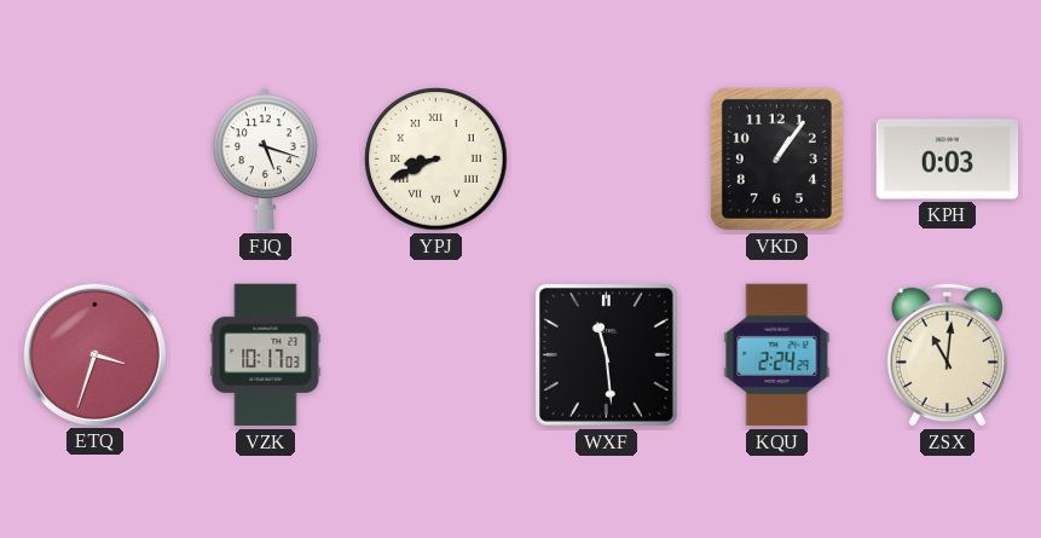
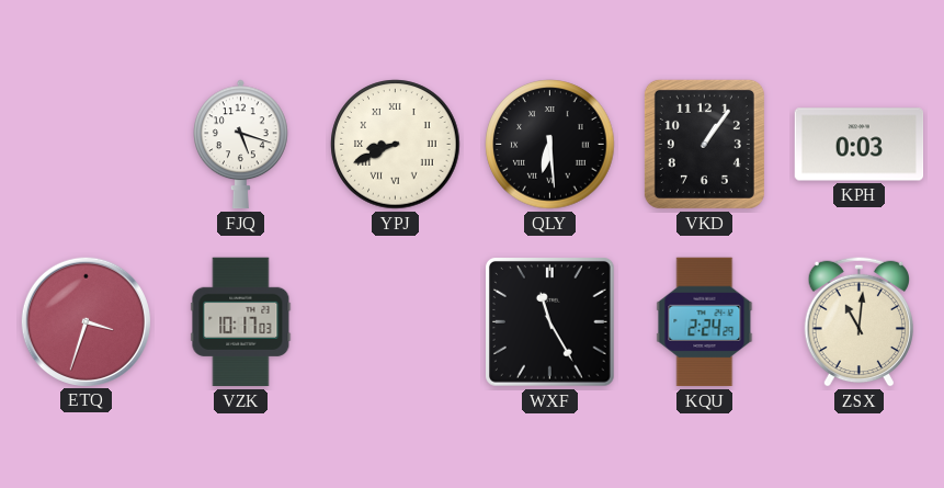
QLY: none -> 6:29
WXF: 11:29 -> 11:25
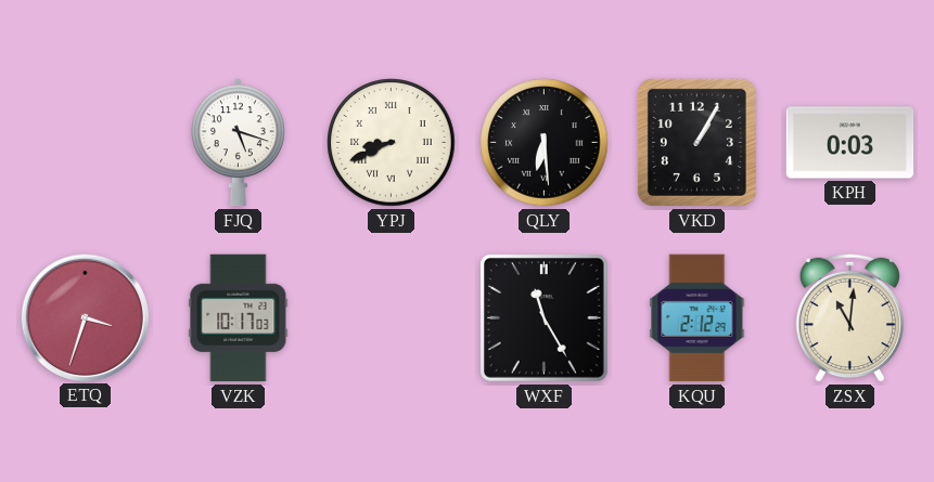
VKD: 1:06 -> 1:05
KQU: 2:24 -> 2:12
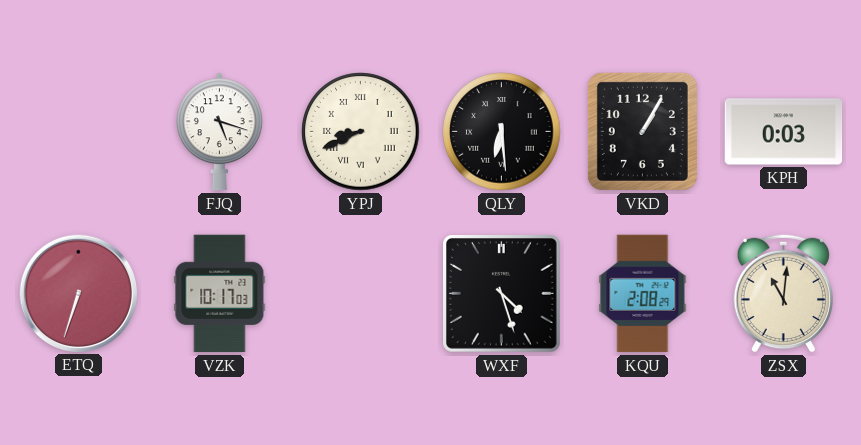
ETQ: 3:33 -> 6:33
WXF: 11:25 -> 4:27
KQU: 2:12 -> 2:08
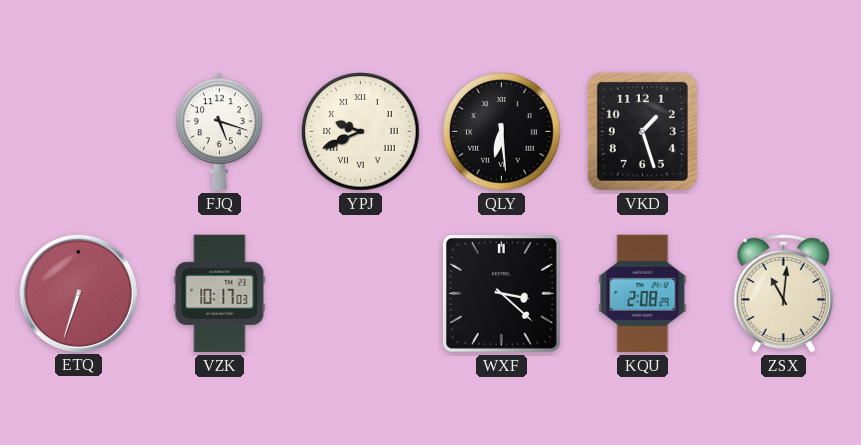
YPJ: 8:41 -> 9:41
VKD: 1:05 -> 1:27
KPH: 0:03 -> none
WXF: 4:27 -> 3:22
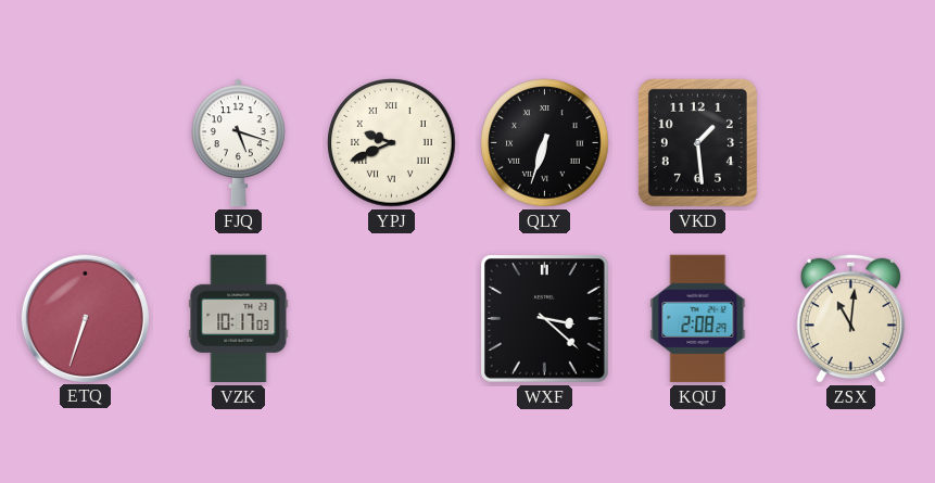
QLY: 6:29 -> 6:33
VKD: 1:27 -> 1:29
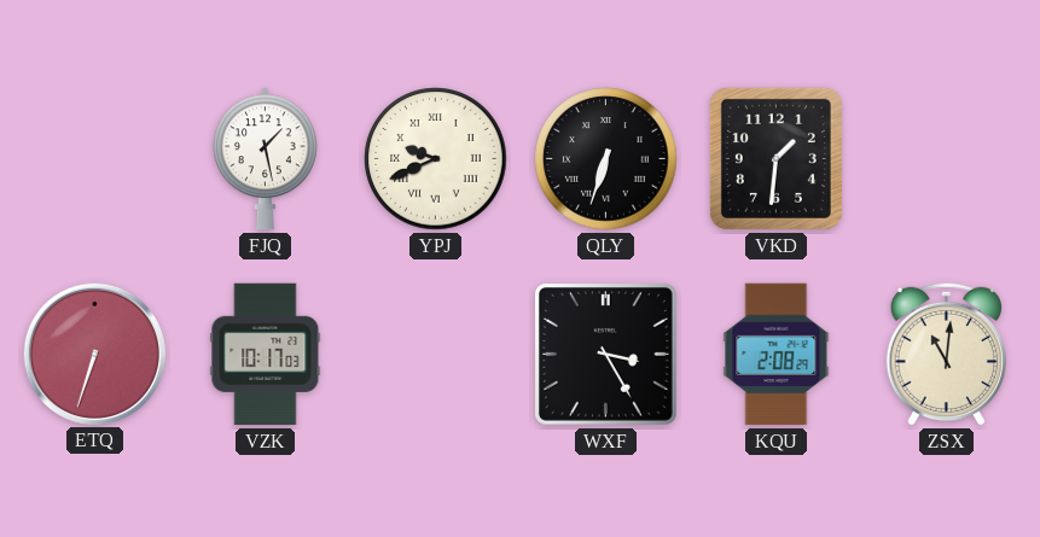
FJQ: 5:18 -> 1:28
VKD: 1:29 -> 1:31
WXF: 3:22 -> 3:25
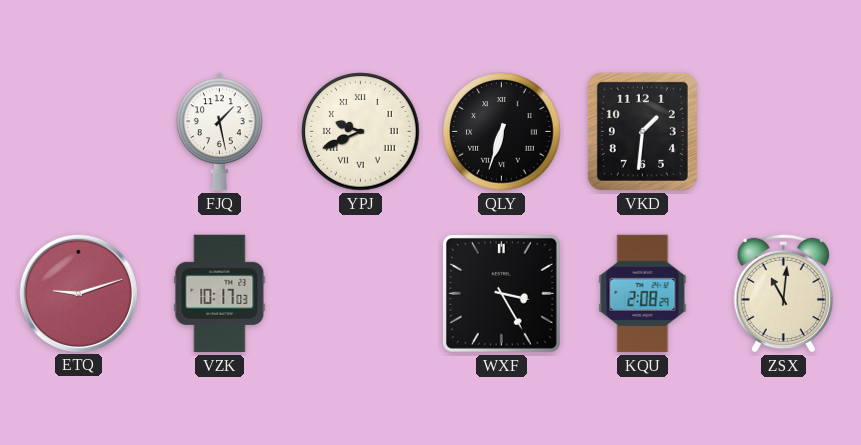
ETQ: 6:33 -> 9:12
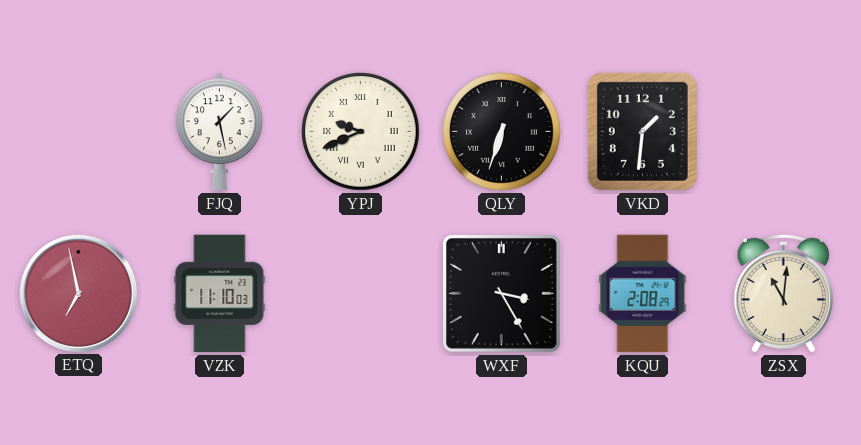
ETQ: 9:12 -> 6:58
VZK: 10:17 -> 11:10
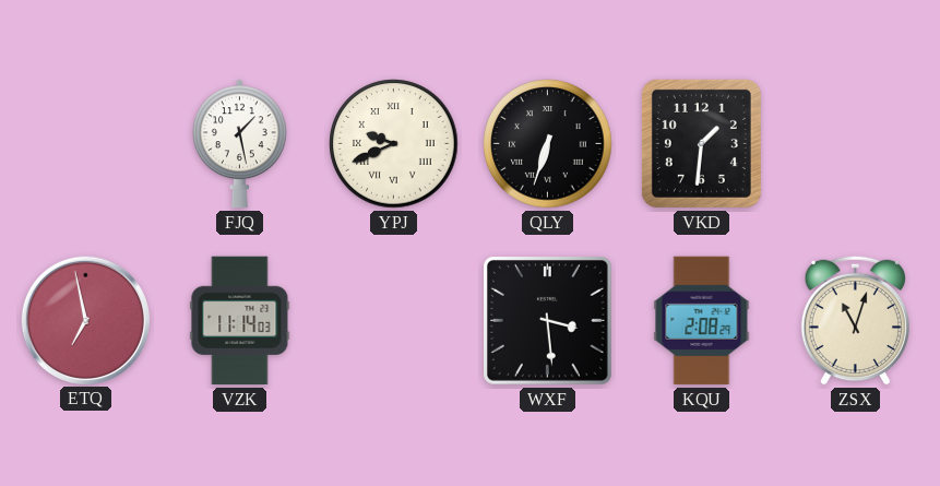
VZK: 11:10 -> 11:14
WXF: 3:25 -> 3:29
ZSX: 11:01 -> 11:03
